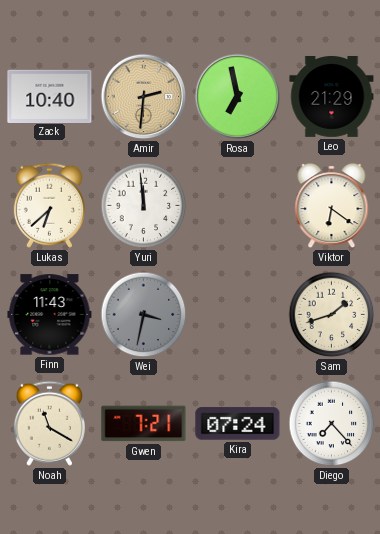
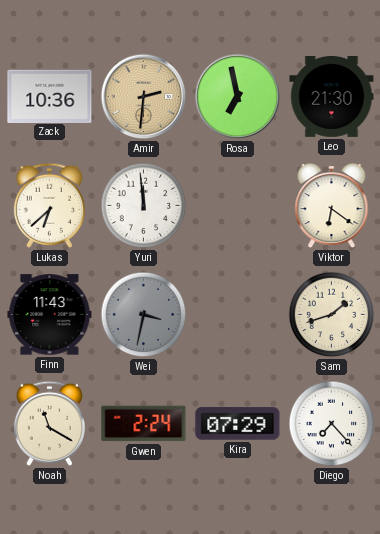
Zack: 10:40 -> 10:36
Leo: 21:29 -> 21:30
Gwen: 7:21 -> 2:24
Kira: 07:24 -> 07:29
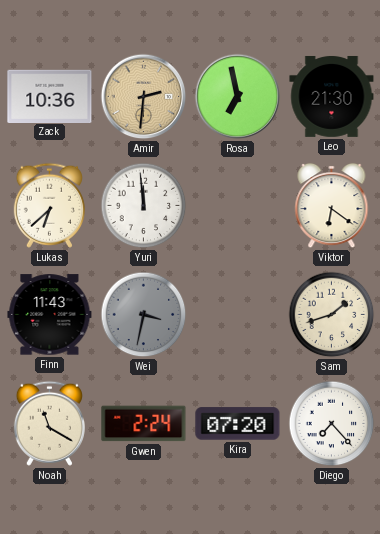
Kira: 07:29 -> 07:20
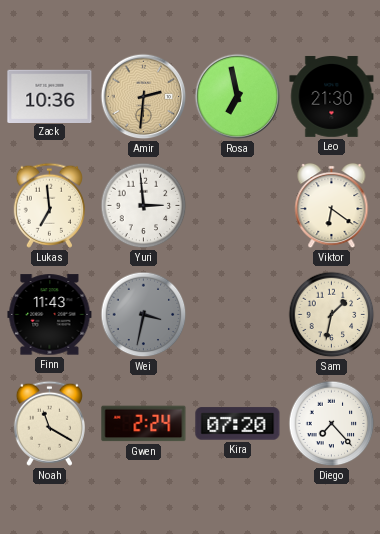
Lukas: 6:38 -> 6:59
Yuri: 11:59 -> 2:59
Sam: 1:42 -> 1:32
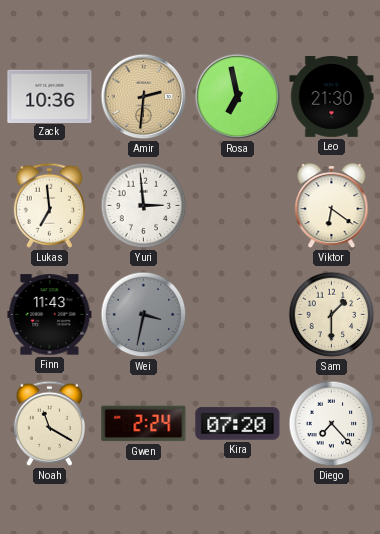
Sam: 1:32 -> 1:30
